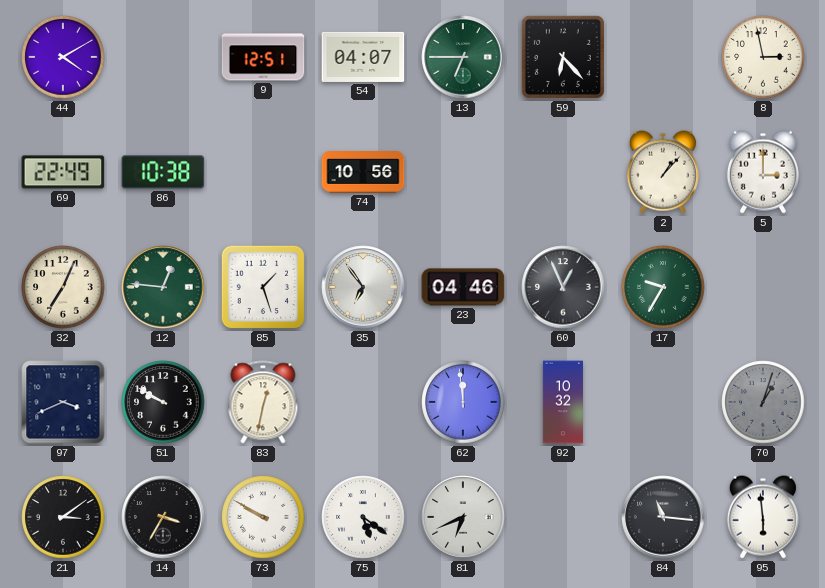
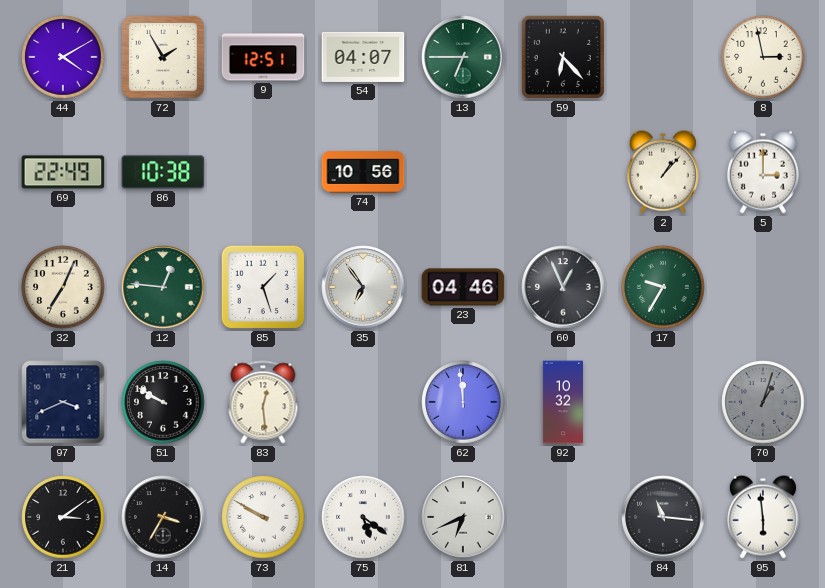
72: none -> 1:55
83: 12:32 -> 12:29
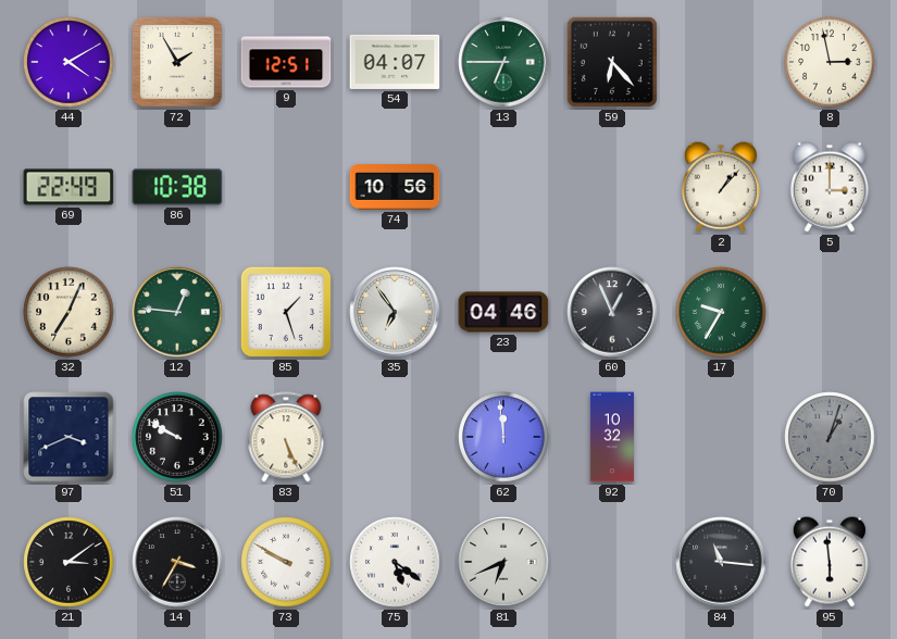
83: 12:29 -> 5:26
